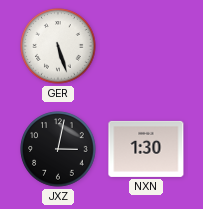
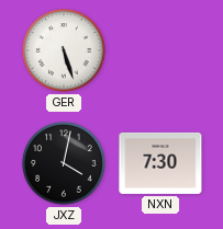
JXZ: 3:02 -> 4:02
NXN: 1:30 -> 7:30
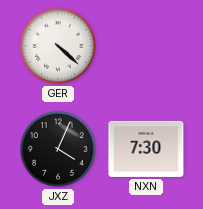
GER: 5:27 -> 4:22
JXZ: 4:02 -> 4:04
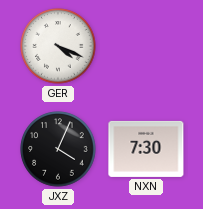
GER: 4:22 -> 4:19
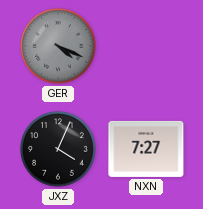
GER dial: white -> grey
NXN: 7:30 -> 7:27
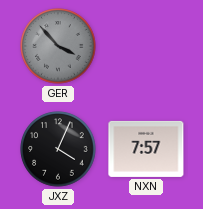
GER: 4:19 -> 3:53
NXN: 7:27 -> 7:57
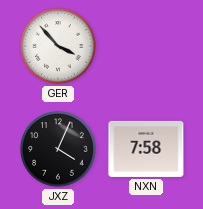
GER dial: grey -> white
NXN: 7:57 -> 7:58
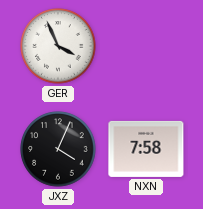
GER: 3:53 -> 3:56
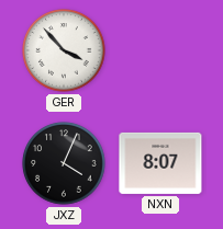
GER: 3:56 -> 3:53
NXN: 7:58 -> 8:07
